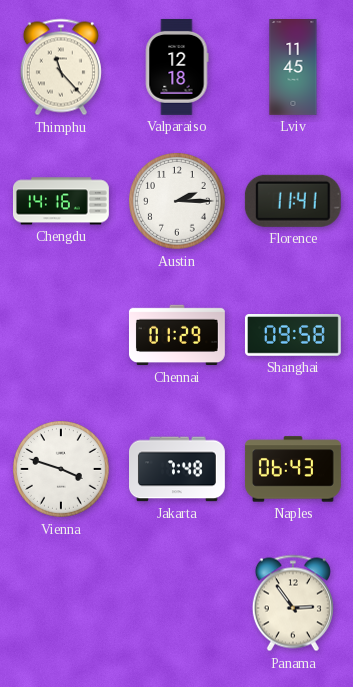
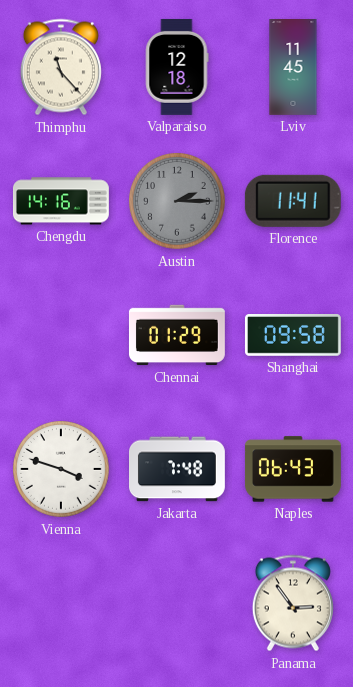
Austin dial: white -> grey
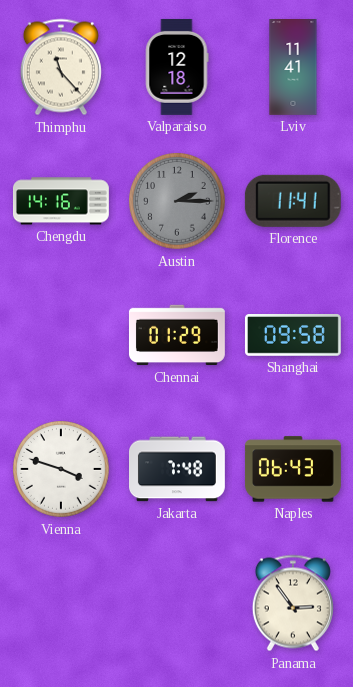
Lviv: 11:45 -> 11:41
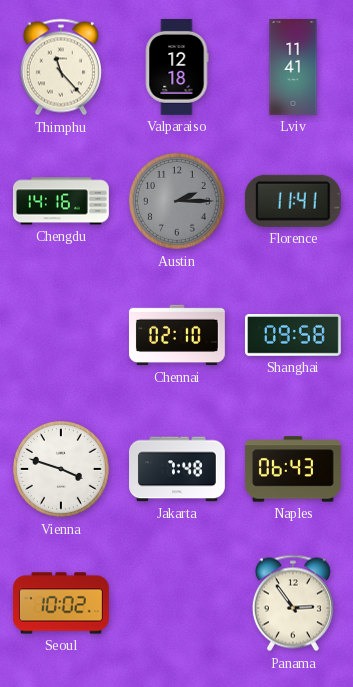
Chennai: 01:29 -> 02:10
Seoul: none -> 10:02
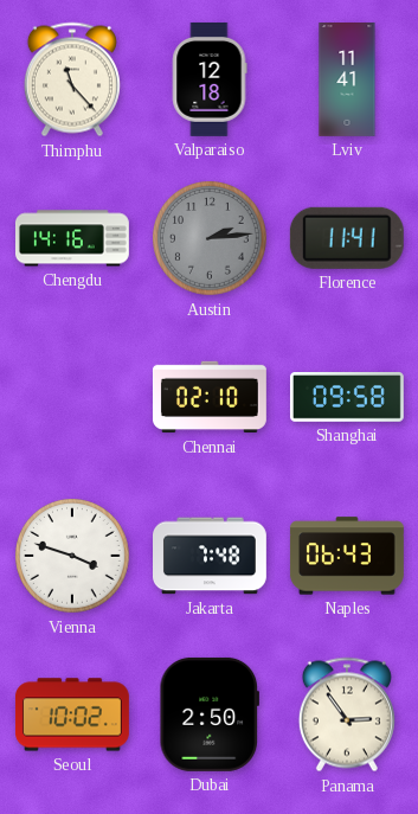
Austin: 2:15 -> 2:14
Dubai: none -> 2:50
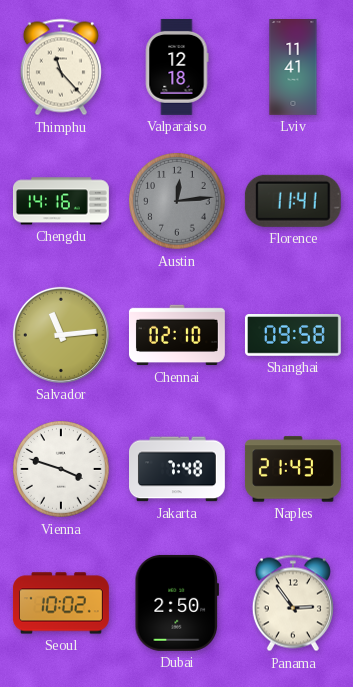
Austin: 2:14 -> 12:14
Salvador: none -> 11:14
Naples: 06:43 -> 21:43
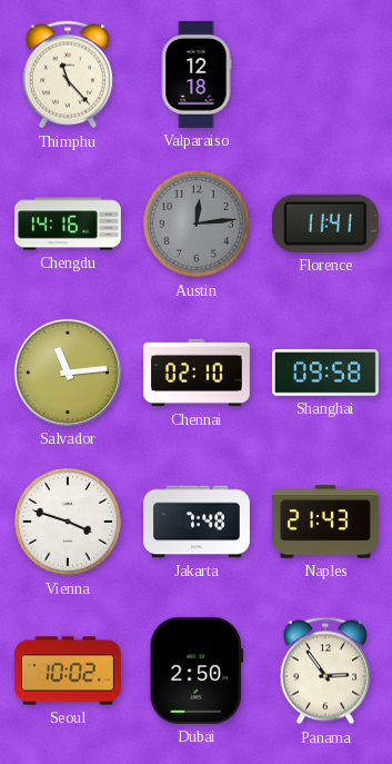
Lviv: 11:41 -> none
